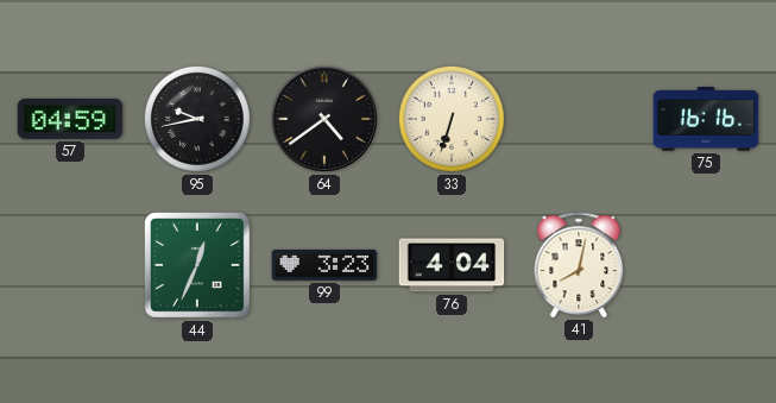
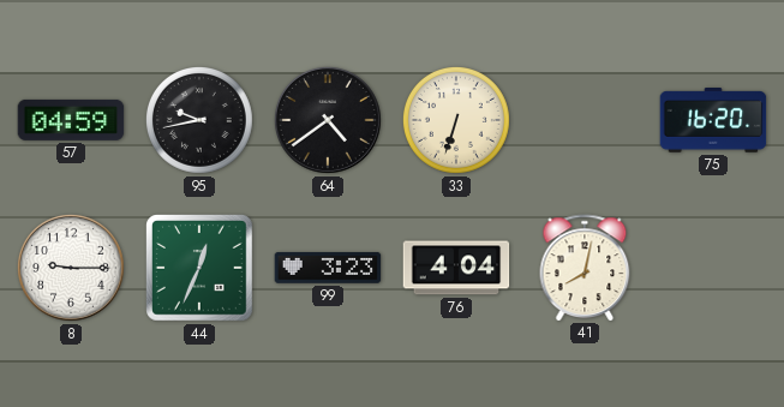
75: 16:16 -> 16:20
8: none -> 9:15
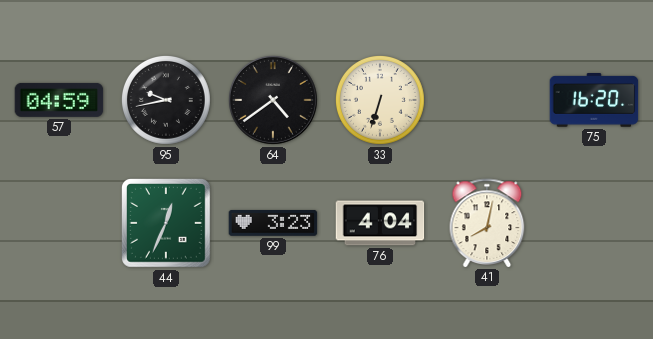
8: 9:15 -> none
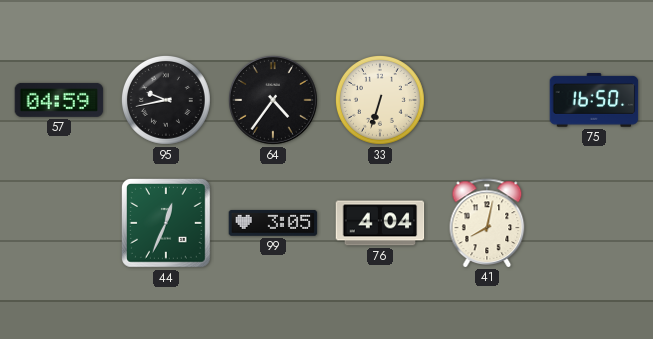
64: 4:39 -> 4:36
75: 16:20 -> 16:50
99: 3:23 -> 3:05
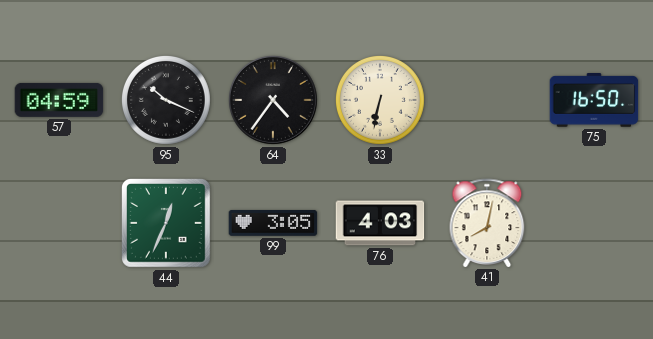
95: 9:43 -> 10:19
33: 6:33 -> 6:32
76: 4:04 -> 4:03
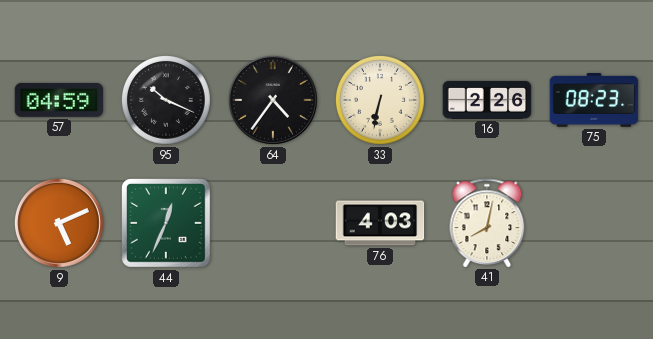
16: none -> 2:26
75: 16:50 -> 08:23
9: none -> 5:11
99: 3:05 -> none
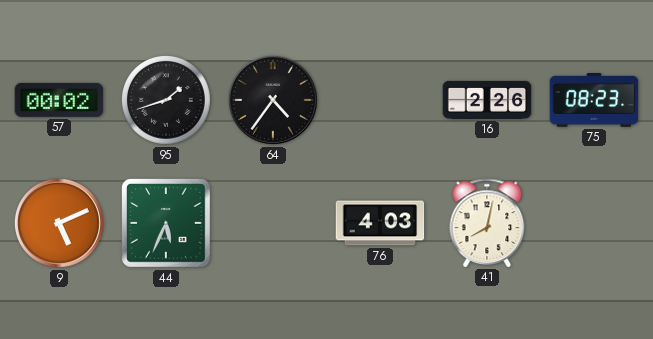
57: 04:59 -> 00:02
95: 10:19 -> 1:42
33: 6:32 -> none
44: 12:34 -> 5:34
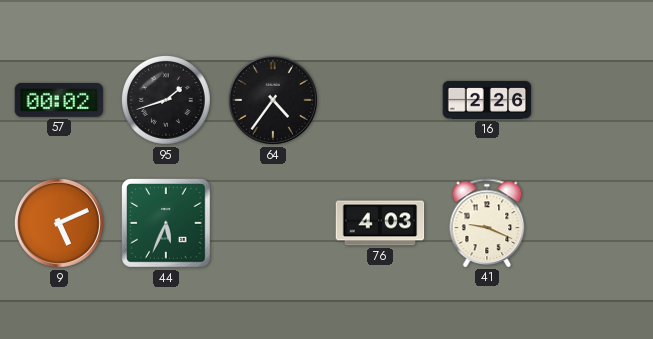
75: 08:23 -> none
41: 8:02 -> 9:19
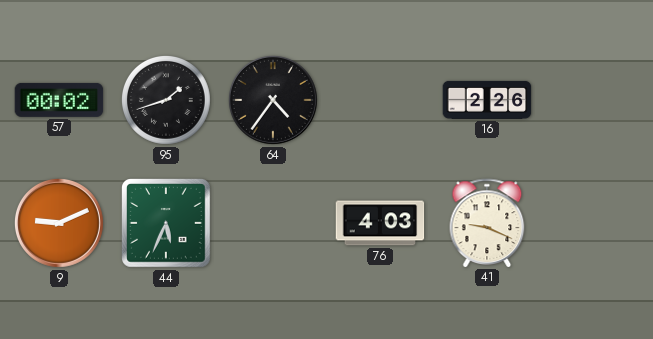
9: 5:11 -> 9:11
